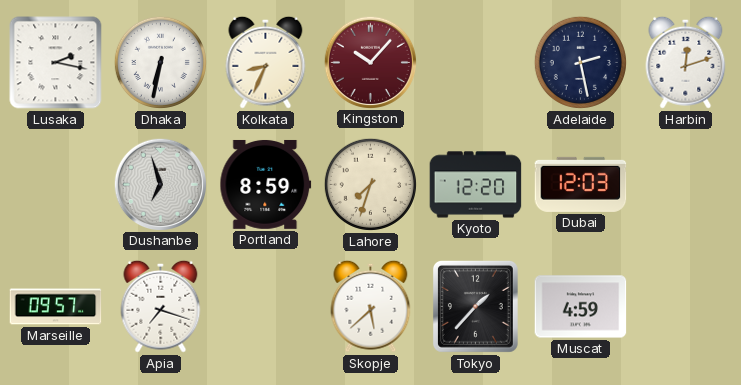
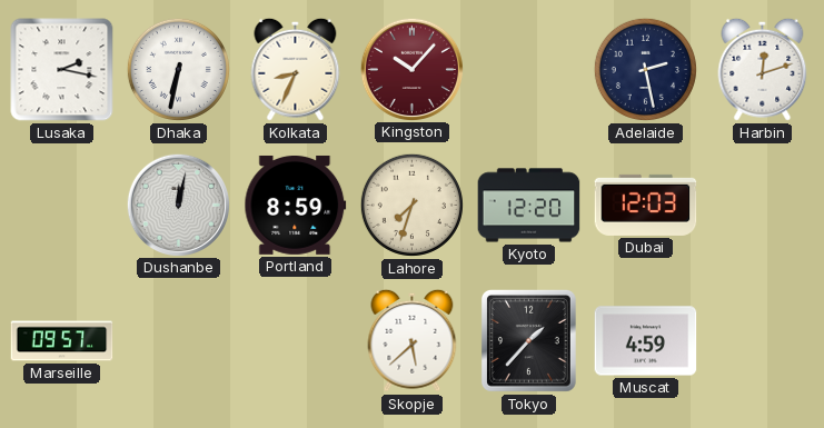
Dushanbe: 6:57 -> 12:02
Apia: 7:18 -> none
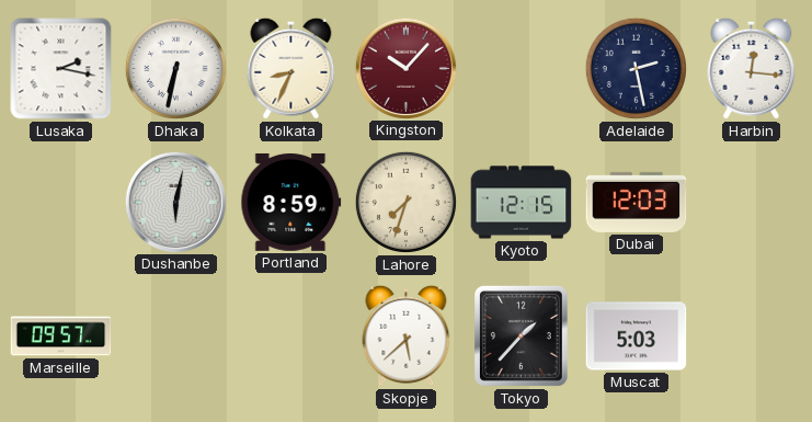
Harbin: 12:12 -> 12:16
Dushanbe: 12:02 -> 6:02
Kyoto: 12:20 -> 12:15
Muscat: 4:59 -> 5:03
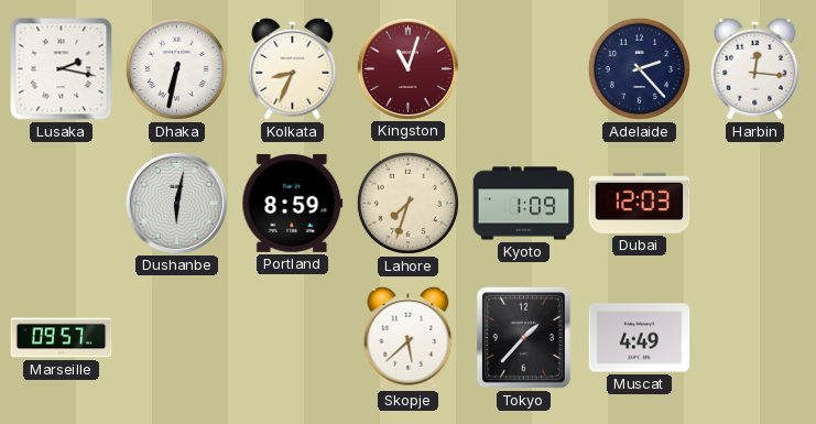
Kingston: 10:07 -> 11:03
Adelaide: 2:28 -> 2:23
Kyoto: 12:15 -> 1:09
Muscat: 5:03 -> 4:49
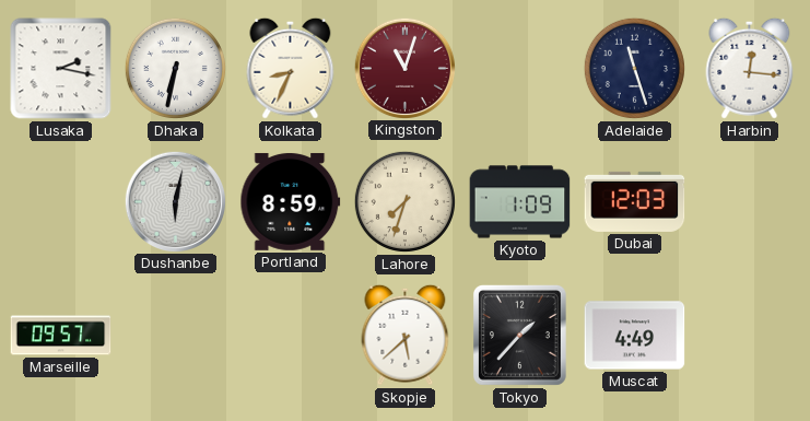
Adelaide: 2:23 -> 11:27
